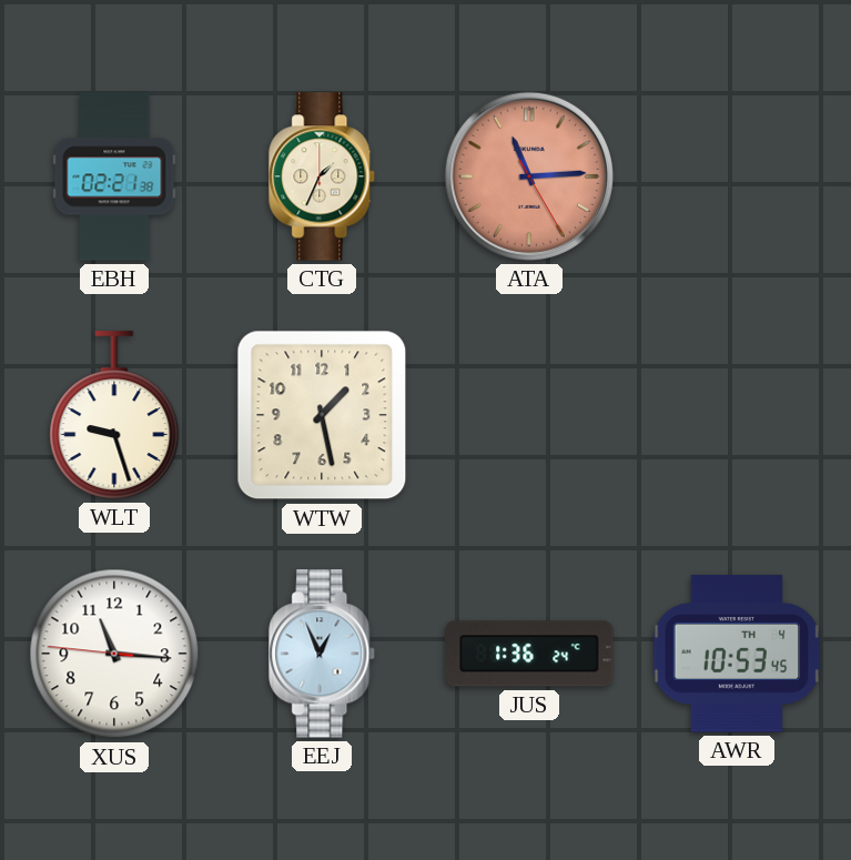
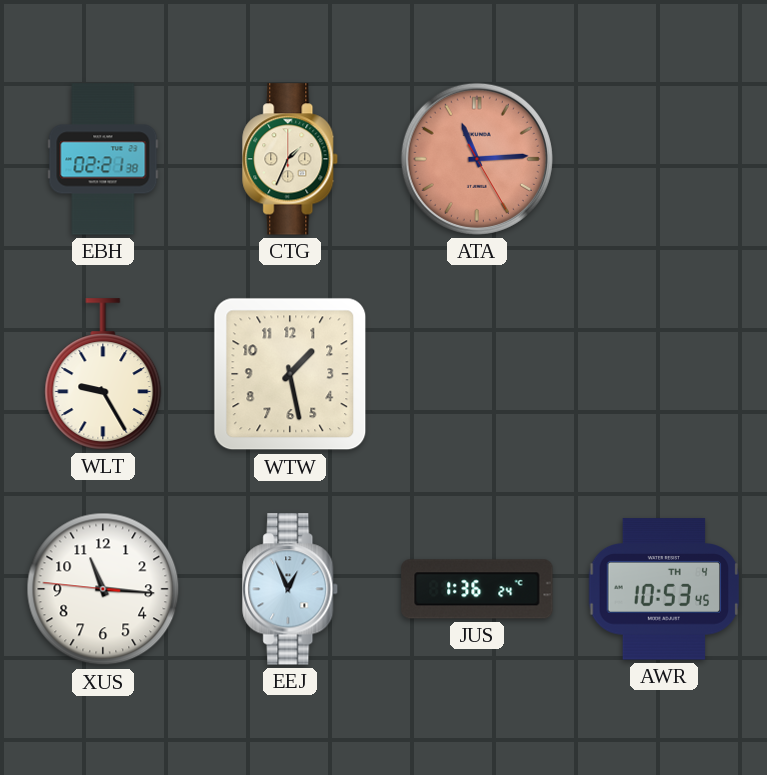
WLT: 9:27 -> 9:25
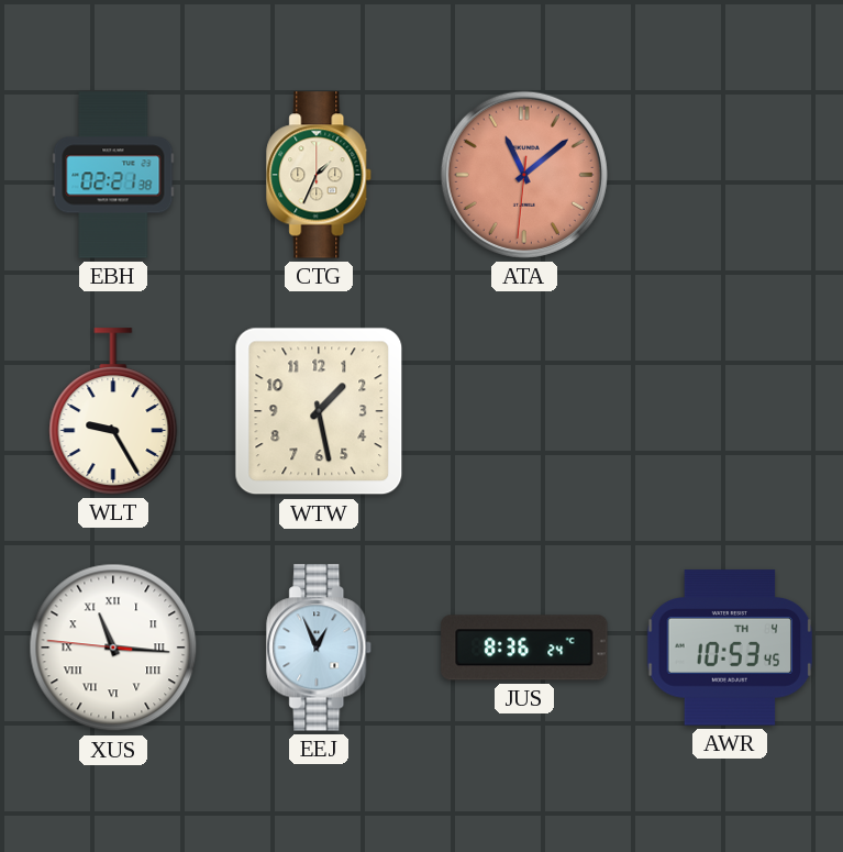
ATA: 11:14 -> 11:08
XUS numerals: Arabic -> Roman
JUS: 1:36 -> 8:36
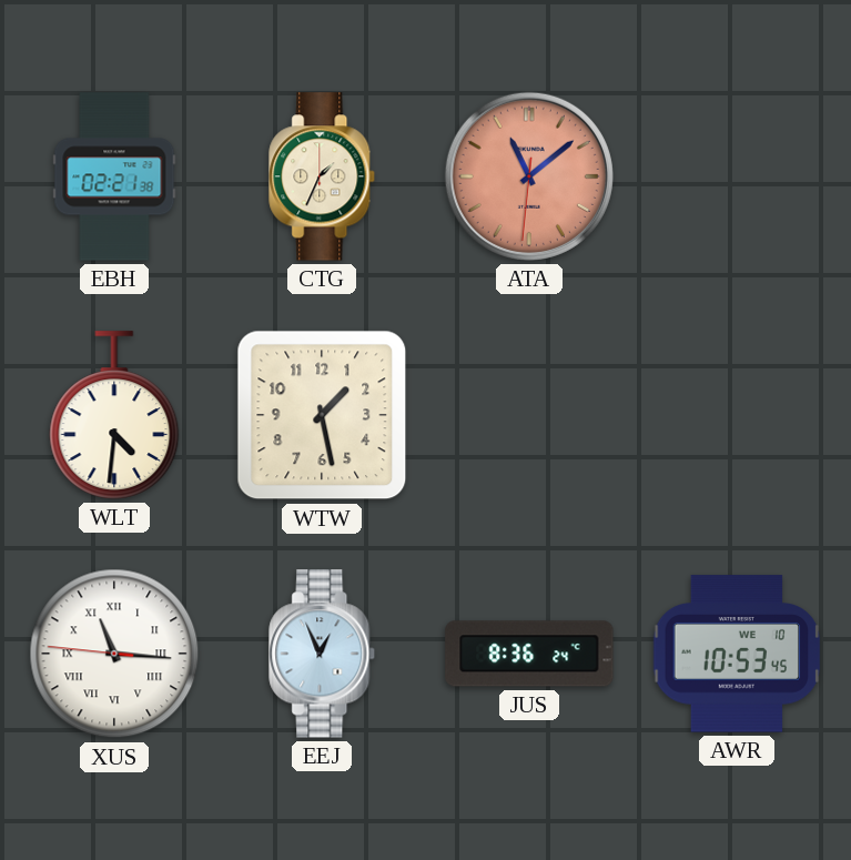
WLT: 9:25 -> 4:31
AWR date: TH 4 -> WE 10
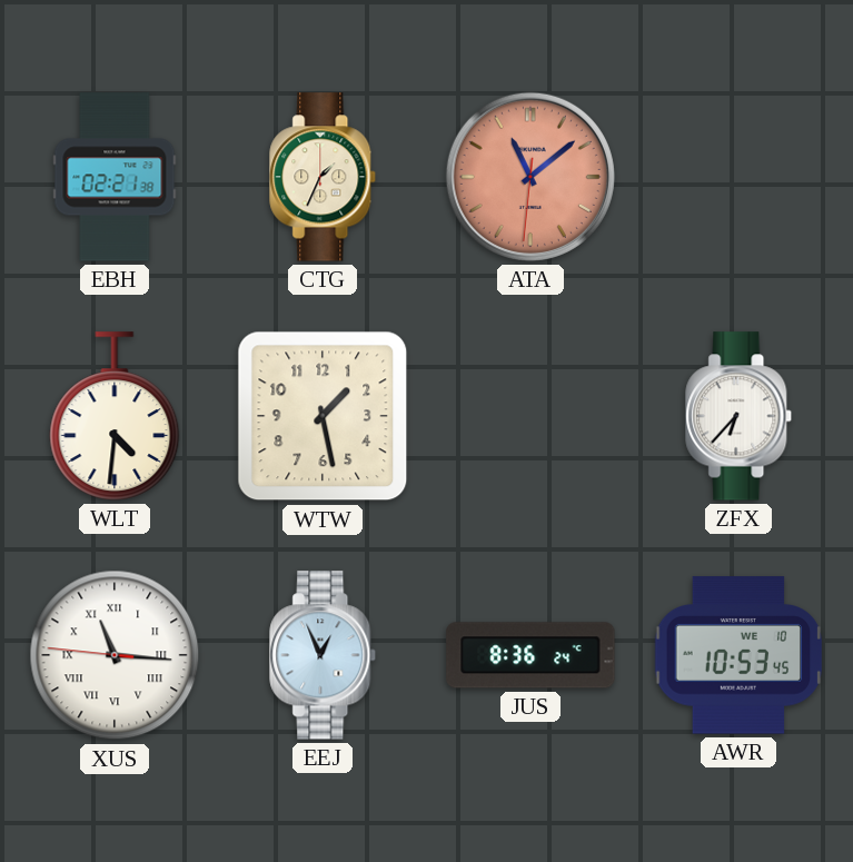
ZFX: none -> 6:37
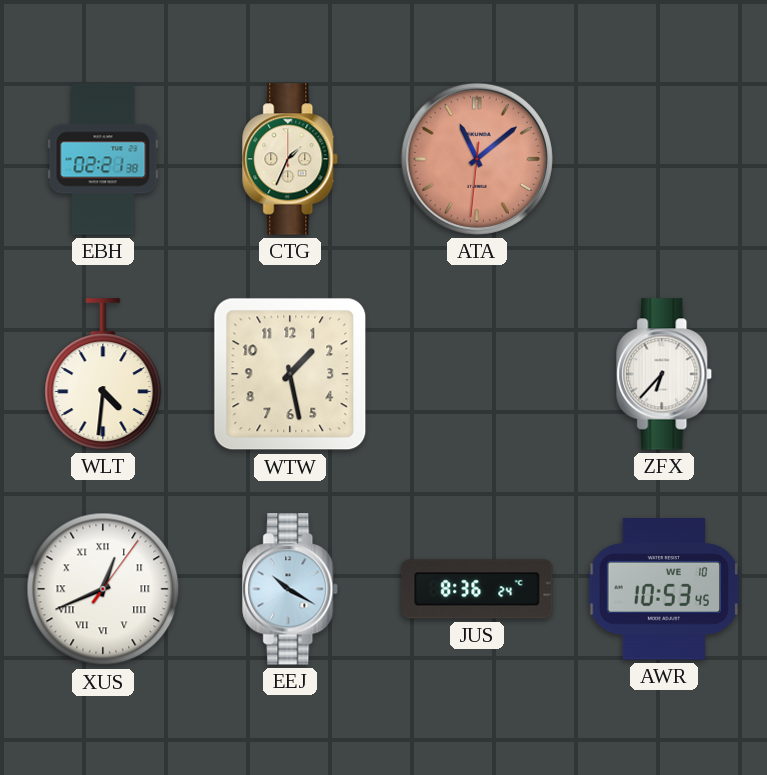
XUS: 11:15 -> 12:41
EEJ: 12:56 -> 10:20
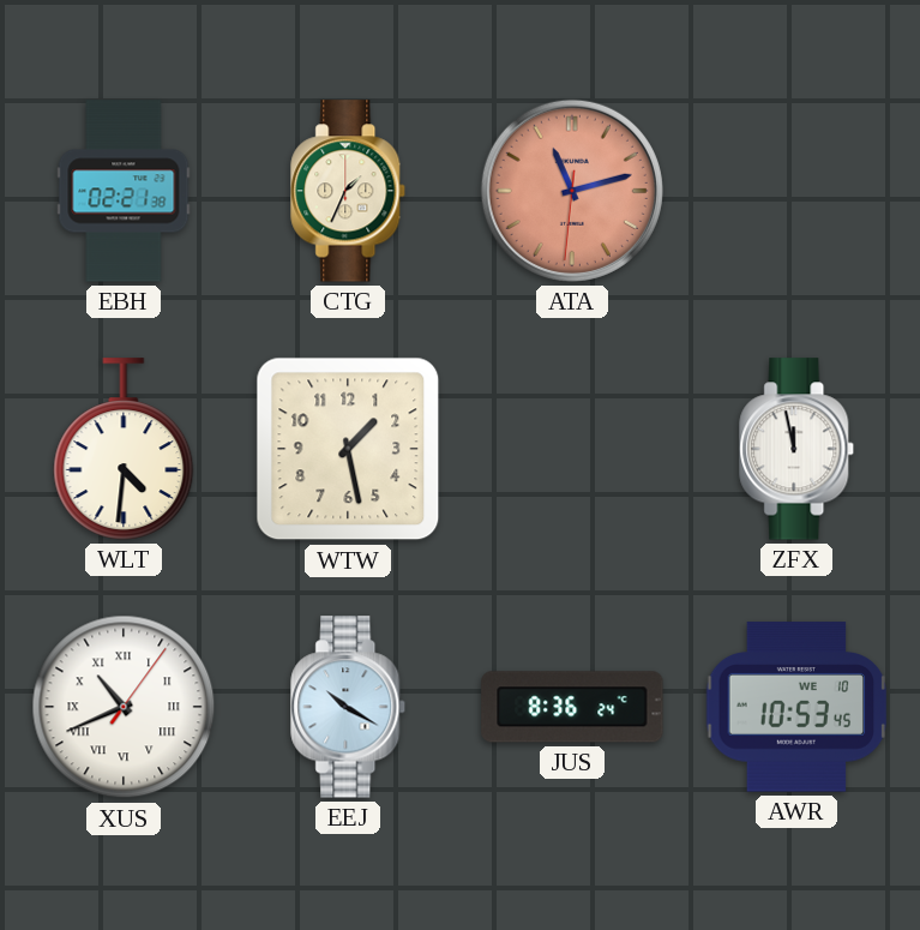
ATA: 11:08 -> 11:12
ZFX: 6:37 -> 11:58
XUS: 12:41 -> 10:41
